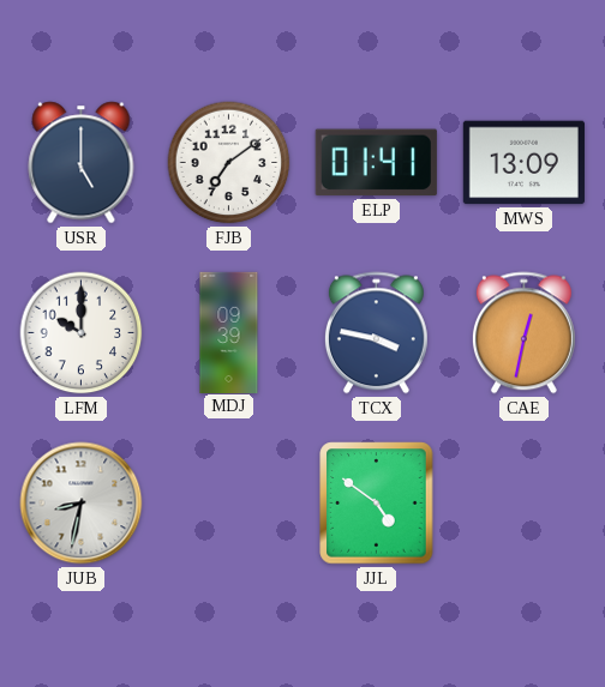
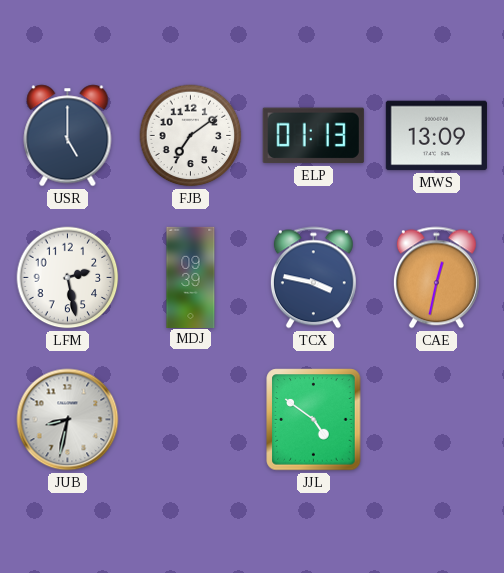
ELP: 01:41 -> 01:13
LFM: 10:00 -> 2:28
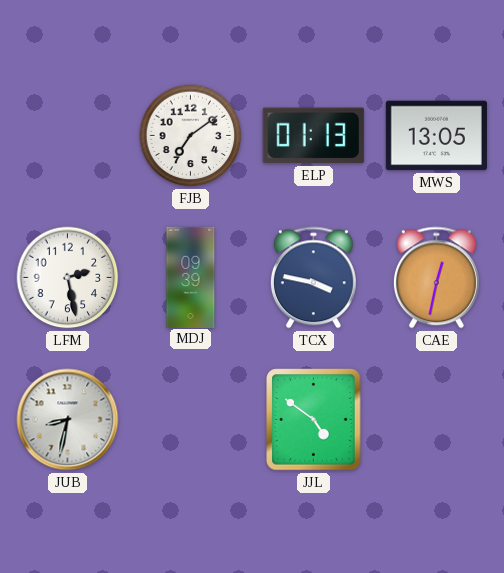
USR: 5:00 -> none
MWS: 13:09 -> 13:05
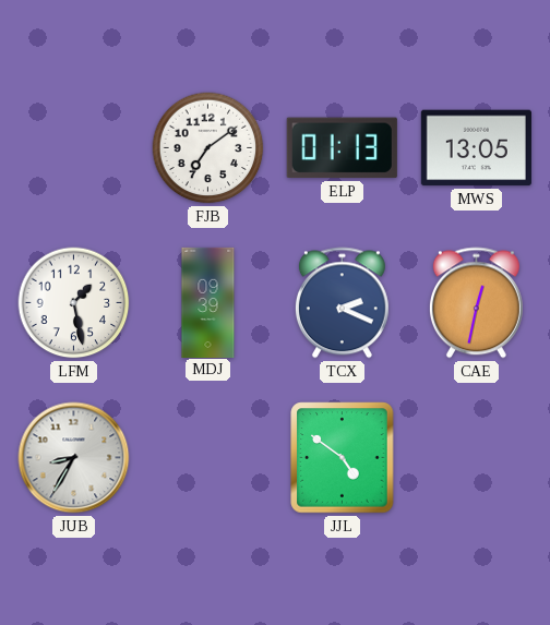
LFM: 2:28 -> 1:28
TCX: 3:47 -> 2:19
JUB: 8:32 -> 8:35
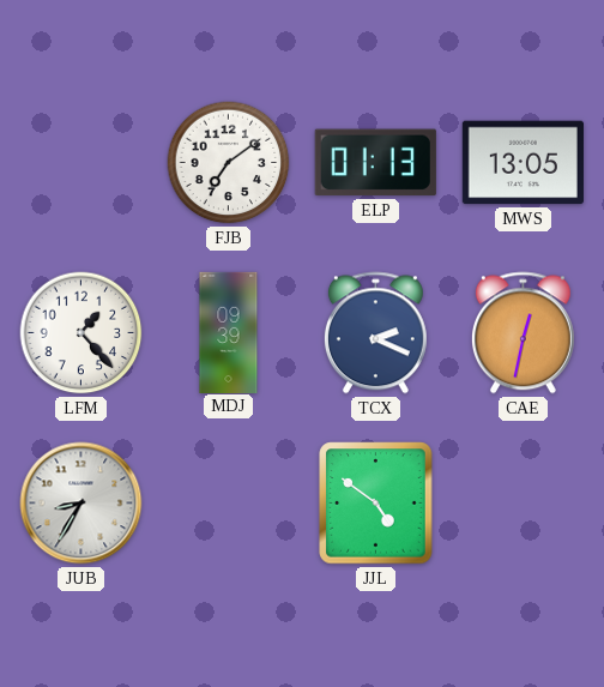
LFM: 1:28 -> 1:23
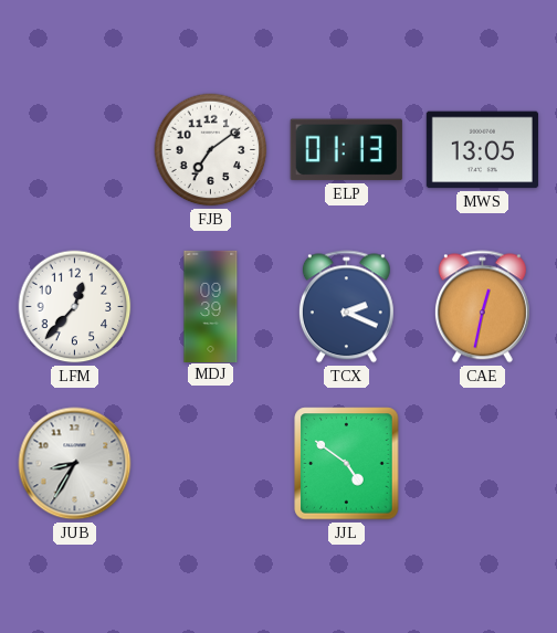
LFM: 1:23 -> 12:37
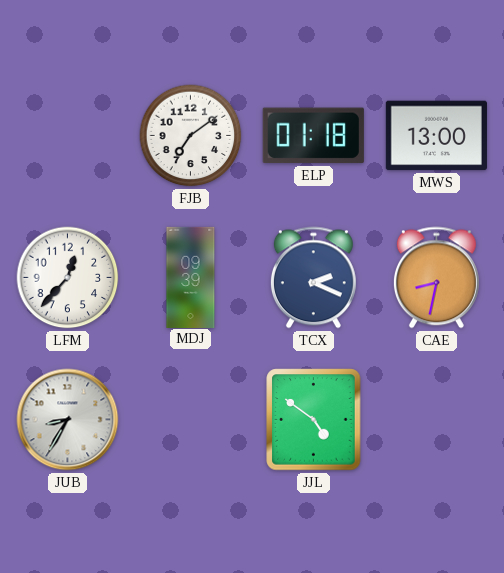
ELP: 01:13 -> 01:18
MWS: 13:05 -> 13:00
CAE: 12:32 -> 8:32
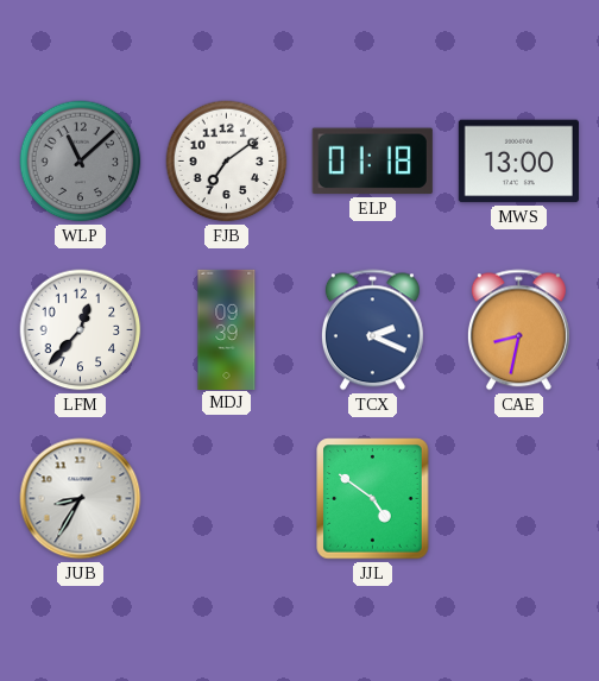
WLP: none -> 11:08
